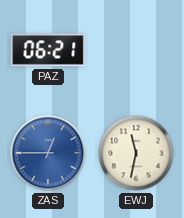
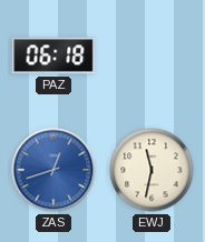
PAZ: 06:21 -> 06:18
ZAS: 12:45 -> 12:42
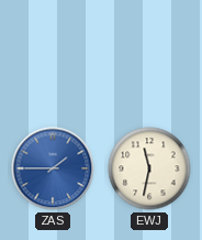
PAZ: 06:18 -> none
ZAS: 12:42 -> 1:45
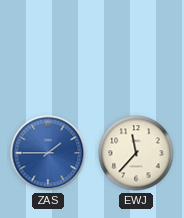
EWJ: 11:32 -> 11:37
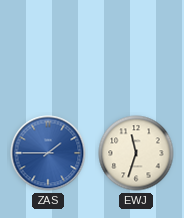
EWJ: 11:37 -> 11:33
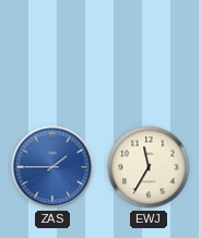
EWJ: 11:33 -> 11:35
